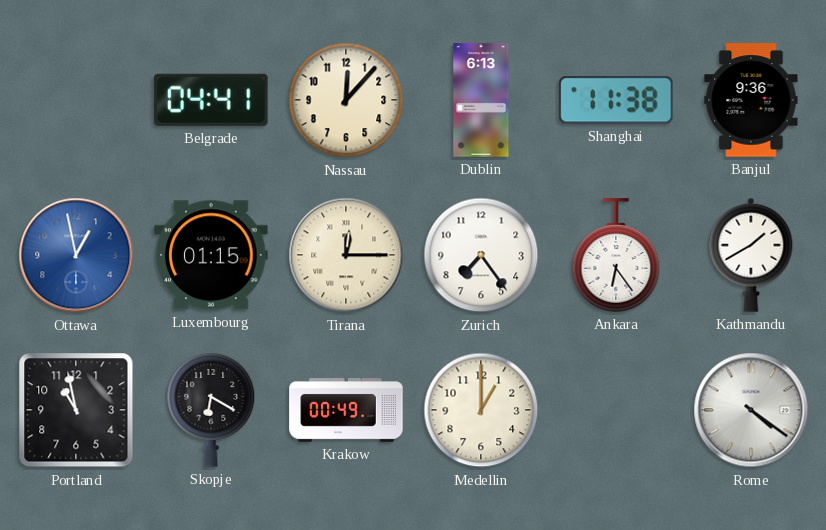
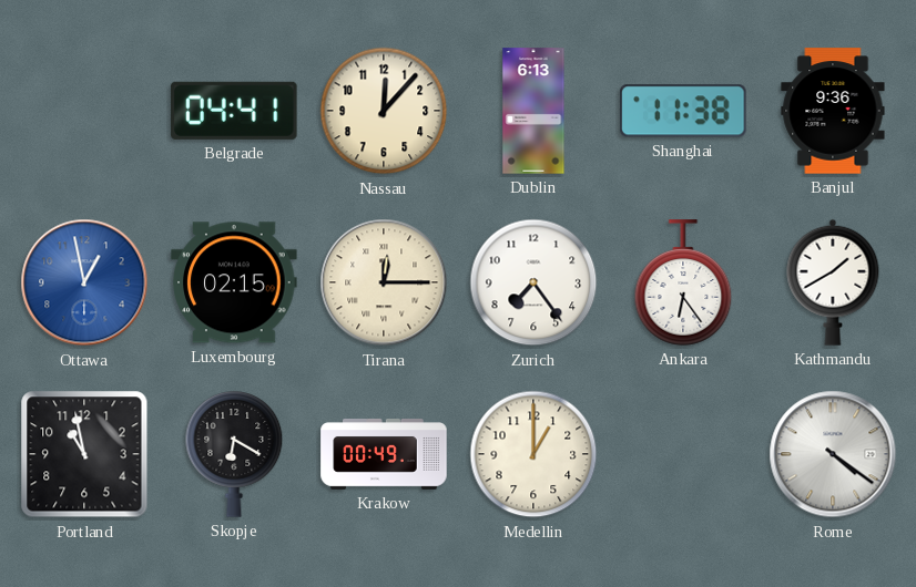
Luxembourg: 01:15 -> 02:15
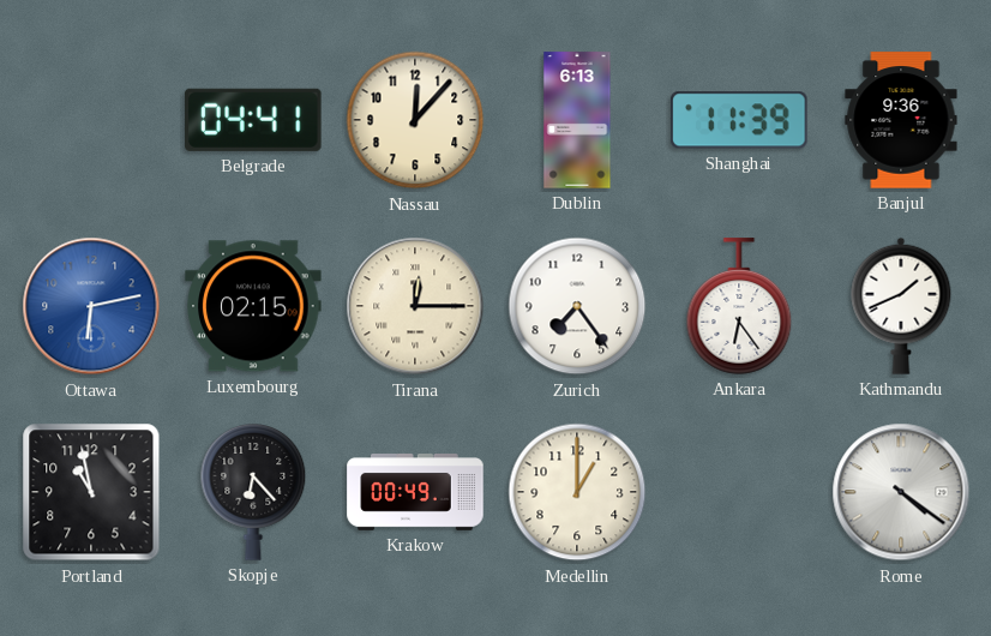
Shanghai: 11:38 -> 11:39
Ottawa: 12:58 -> 6:13
Kathmandu: 1:40 -> 1:41
Skopje: 6:20 -> 6:23
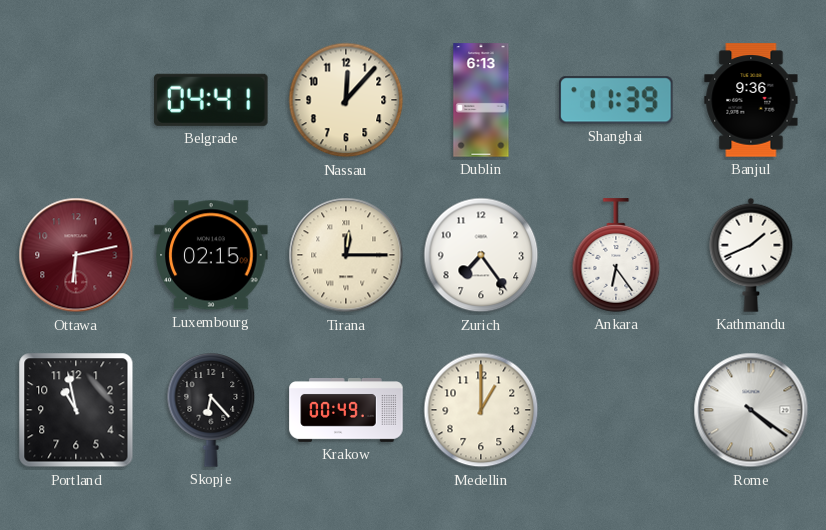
Ottawa dial: blue -> burgundy
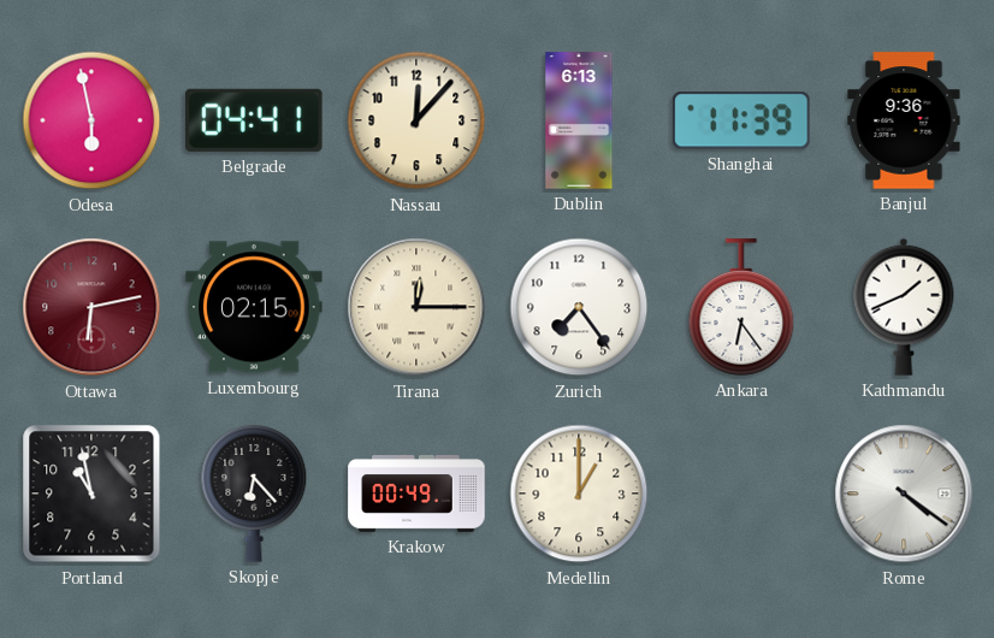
Odesa: none -> 5:58
